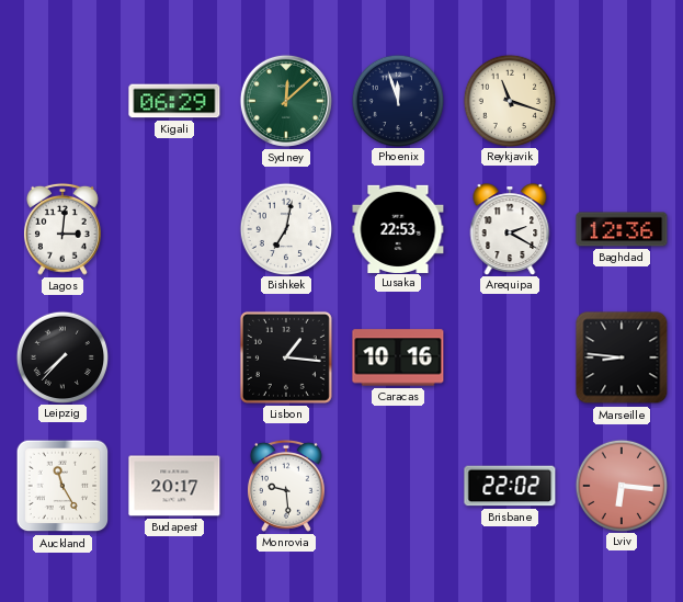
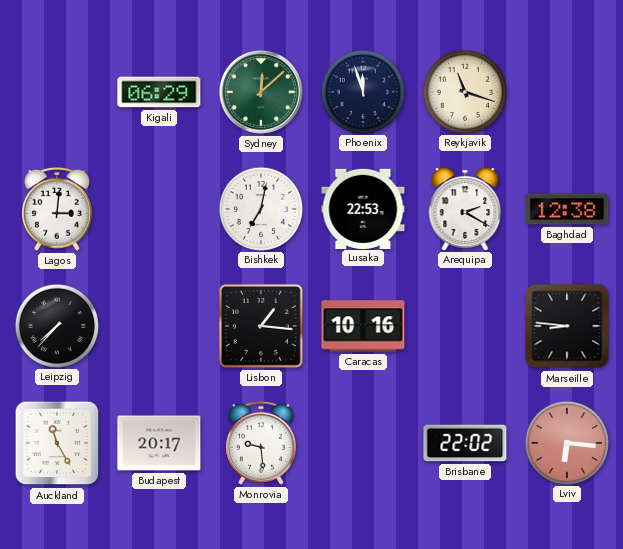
Baghdad: 12:36 -> 12:38
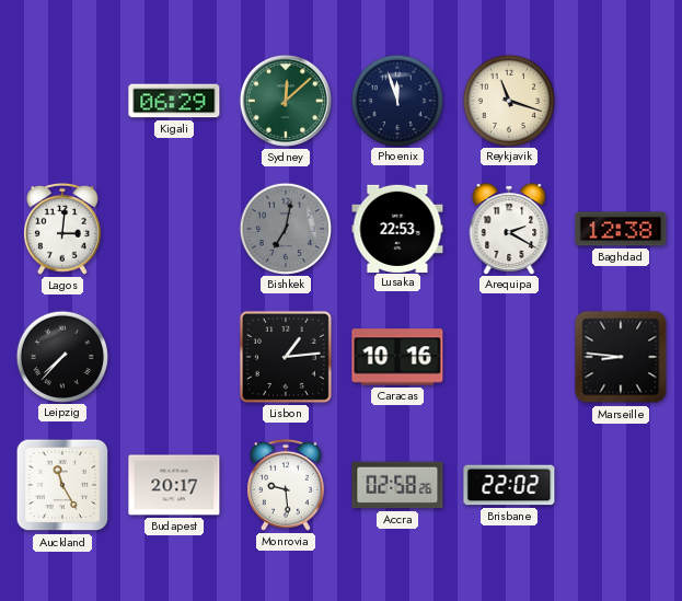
Bishkek dial: white -> grey
Lisbon: 1:16 -> 1:14
Accra: none -> 02:58
Lviv: 6:16 -> none
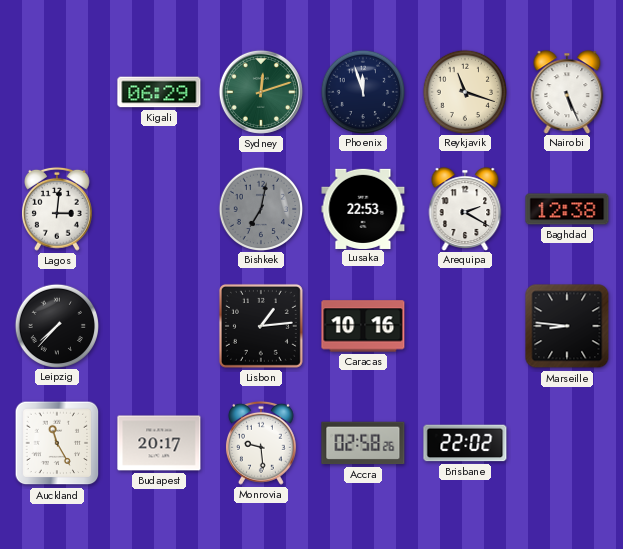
Sydney: 12:08 -> 12:12
Nairobi: none -> 5:26
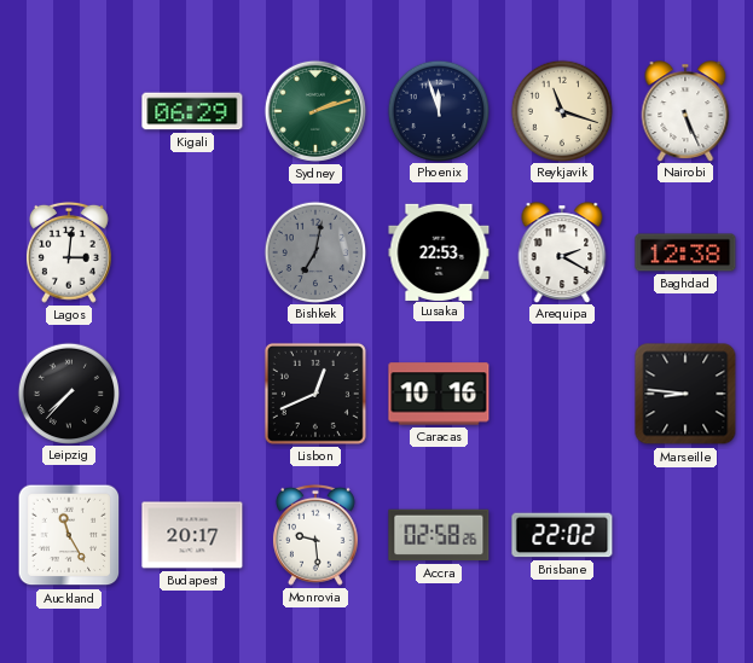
Sydney: 12:12 -> 2:12
Lisbon: 1:14 -> 12:41
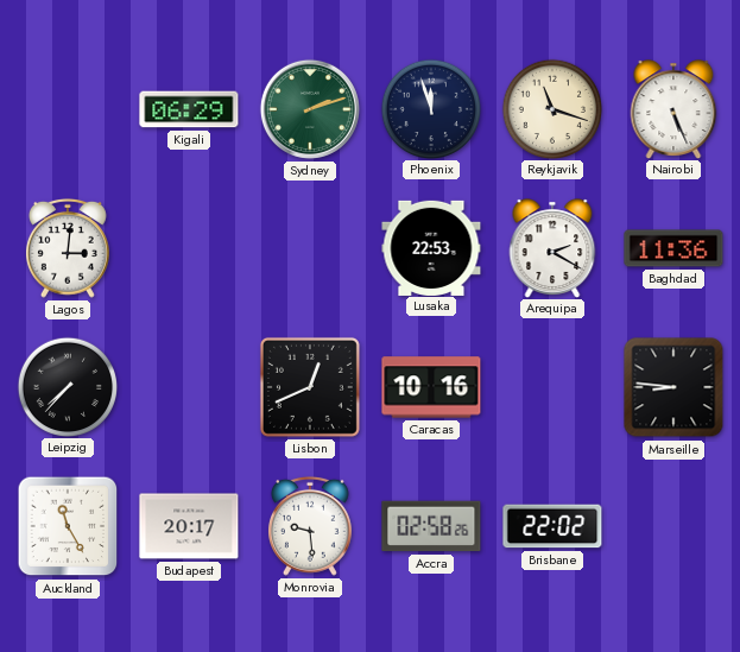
Bishkek: 7:02 -> none
Baghdad: 12:38 -> 11:36
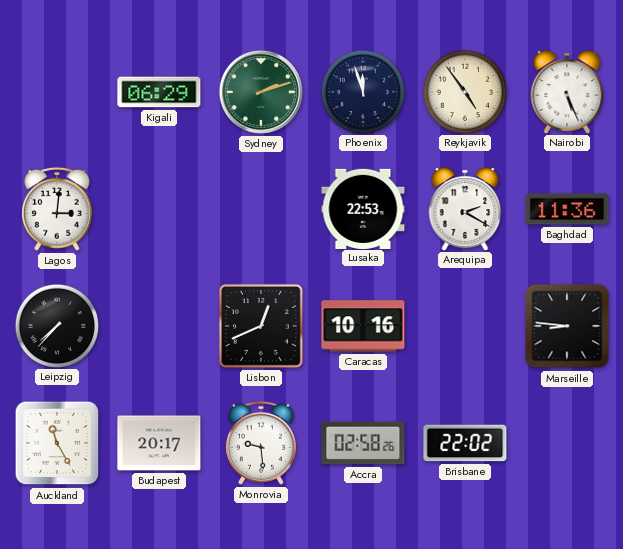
Reykjavik: 11:18 -> 4:54
